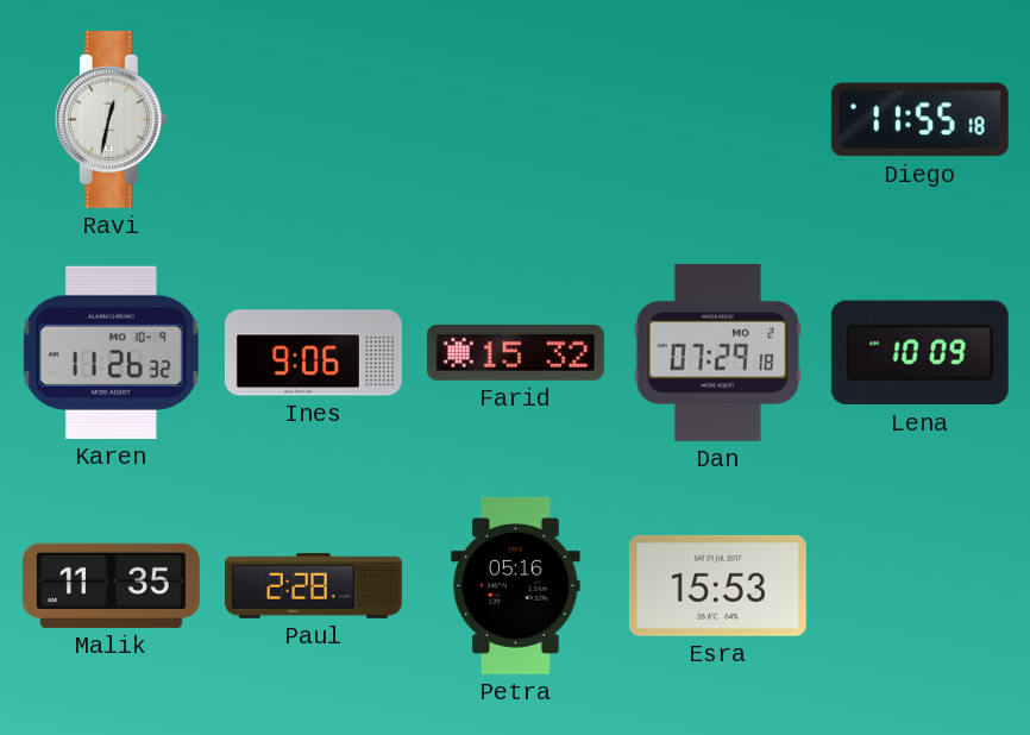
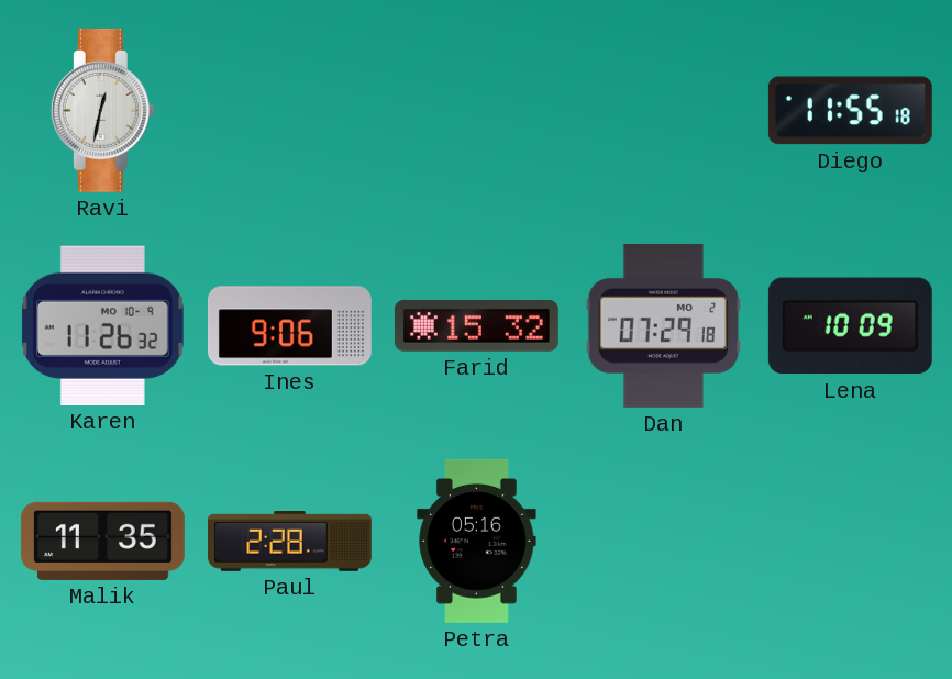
Esra: 15:53 -> none
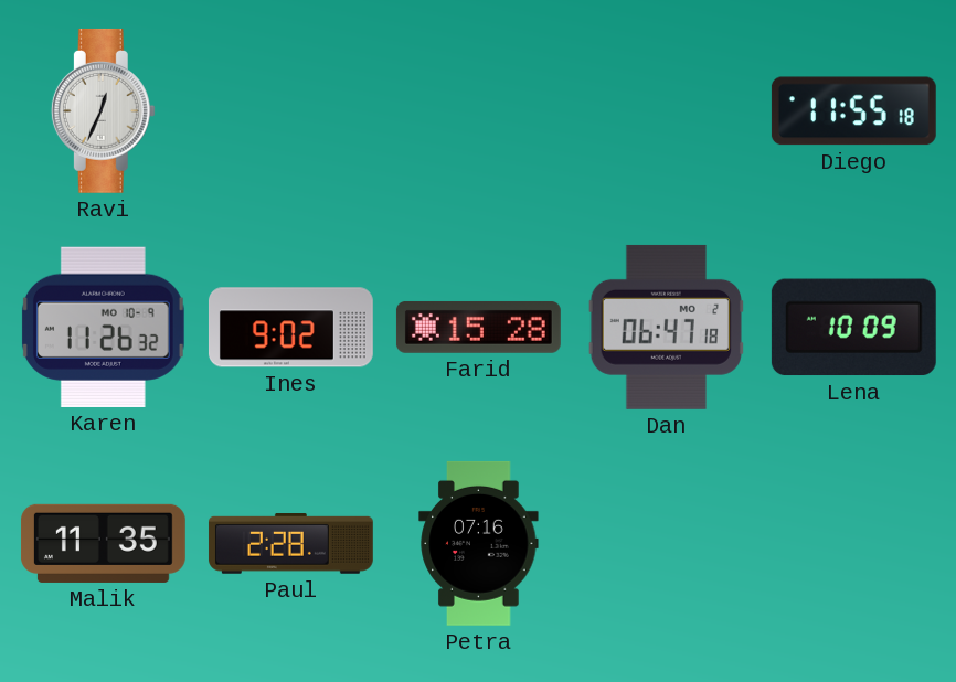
Ravi: 12:32 -> 12:34
Ines: 9:06 -> 9:02
Farid: 15:32 -> 15:28
Dan: 07:29 -> 06:47
Petra: 05:16 -> 07:16
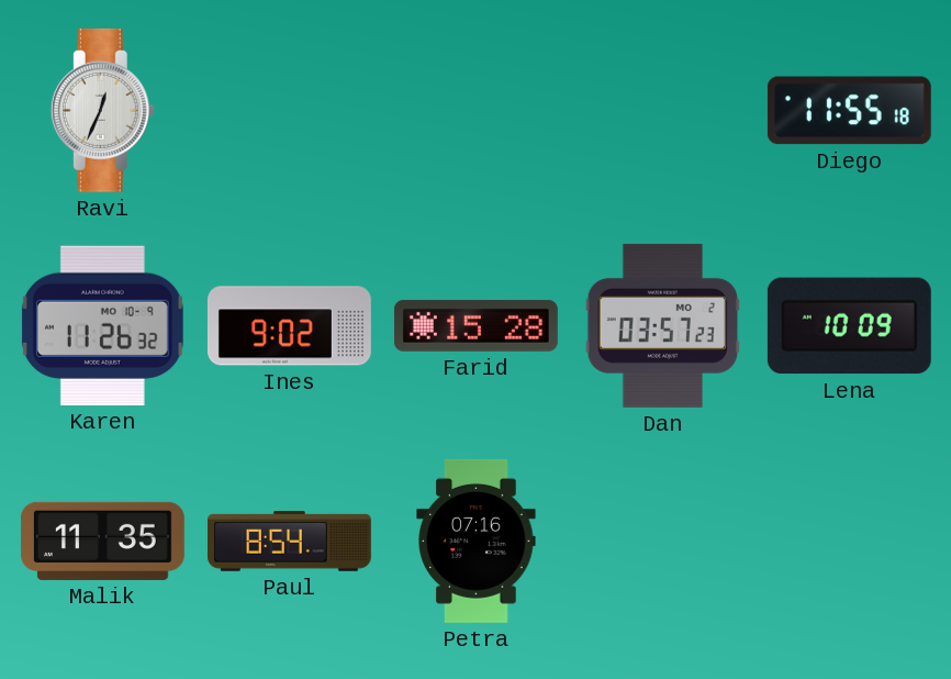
Dan: 06:47 -> 03:57
Paul: 2:28 -> 8:54
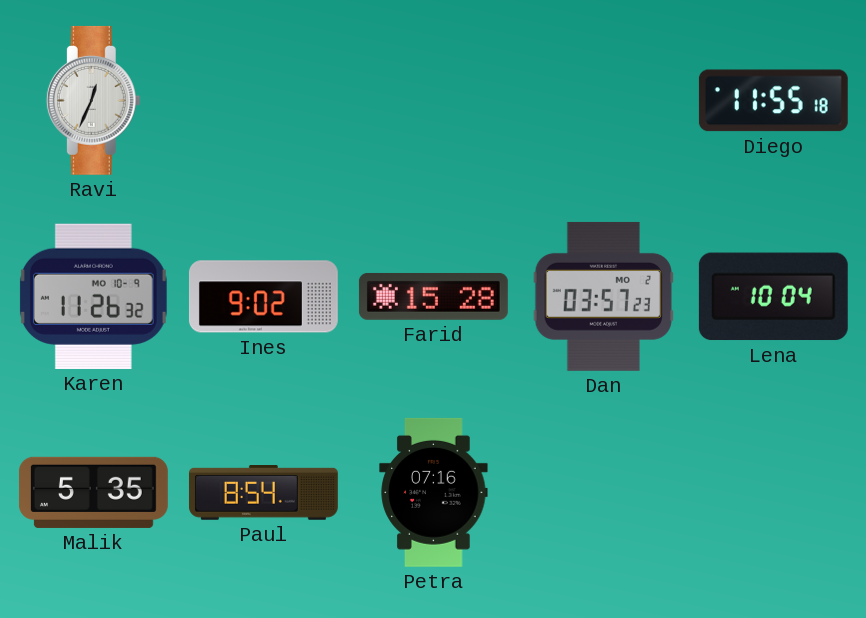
Lena: 10:09 -> 10:04
Malik: 11:35 -> 5:35
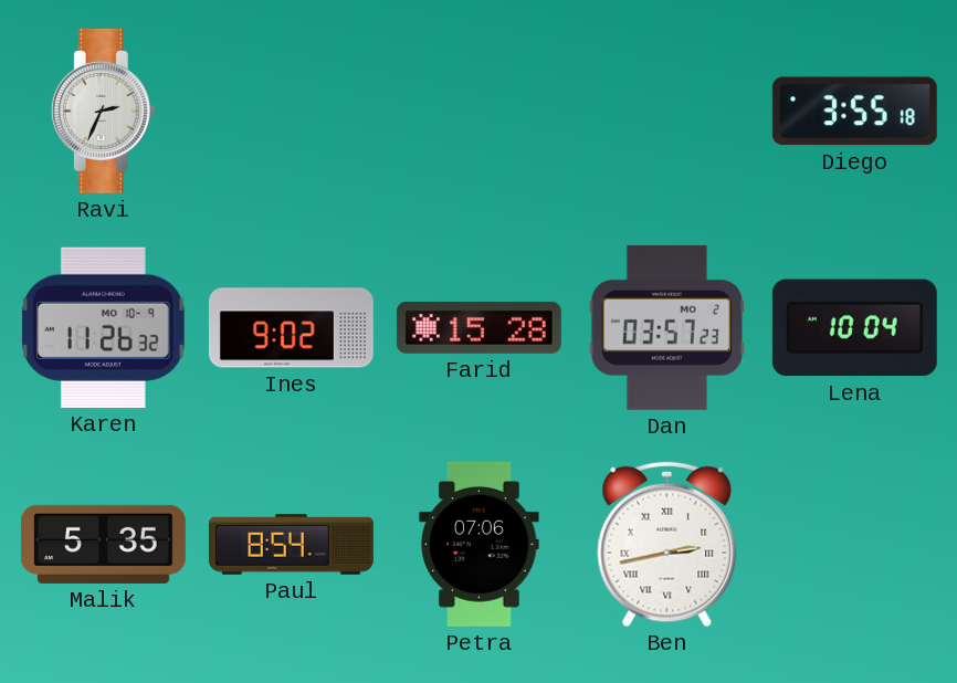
Ravi: 12:34 -> 2:34
Diego: 11:55 -> 3:55
Petra: 07:16 -> 07:06
Ben: none -> 2:43
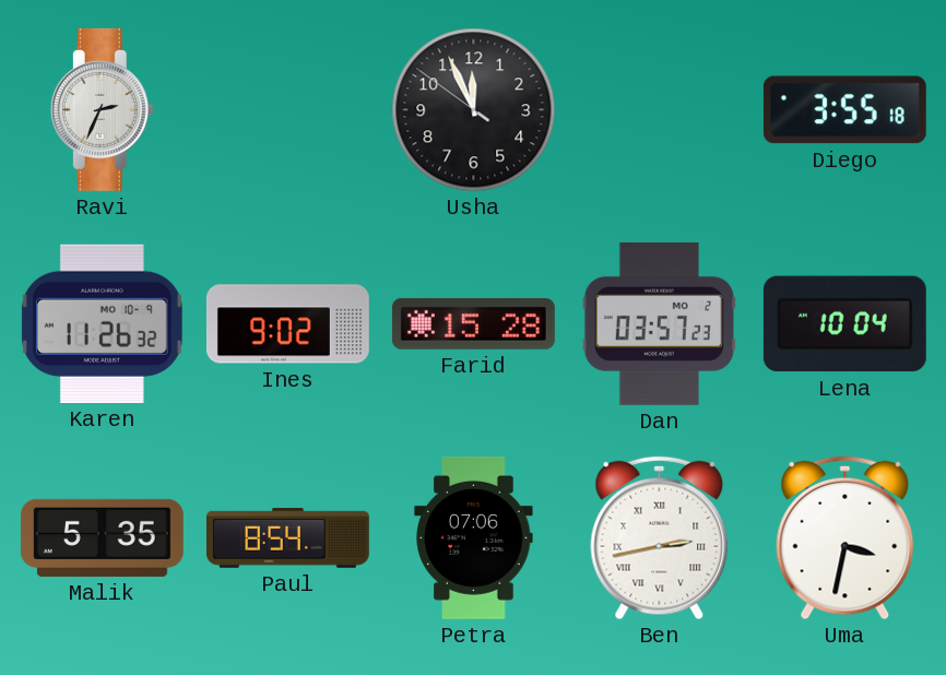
Usha: none -> 11:55
Uma: none -> 3:32
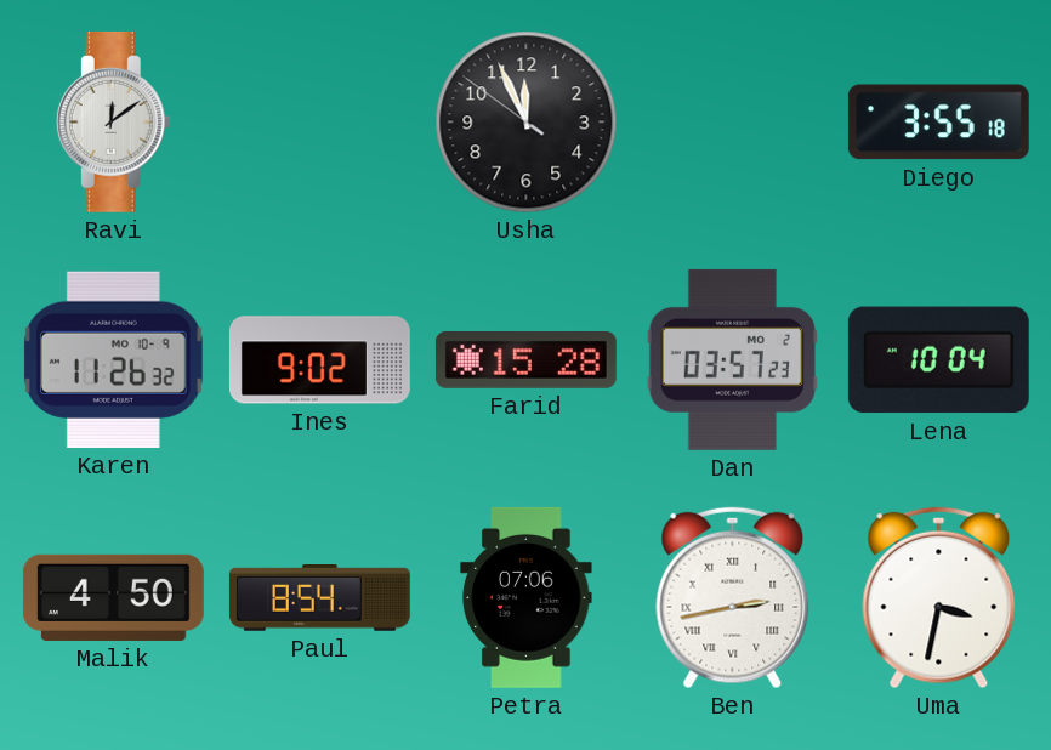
Ravi: 2:34 -> 12:09
Malik: 5:35 -> 4:50
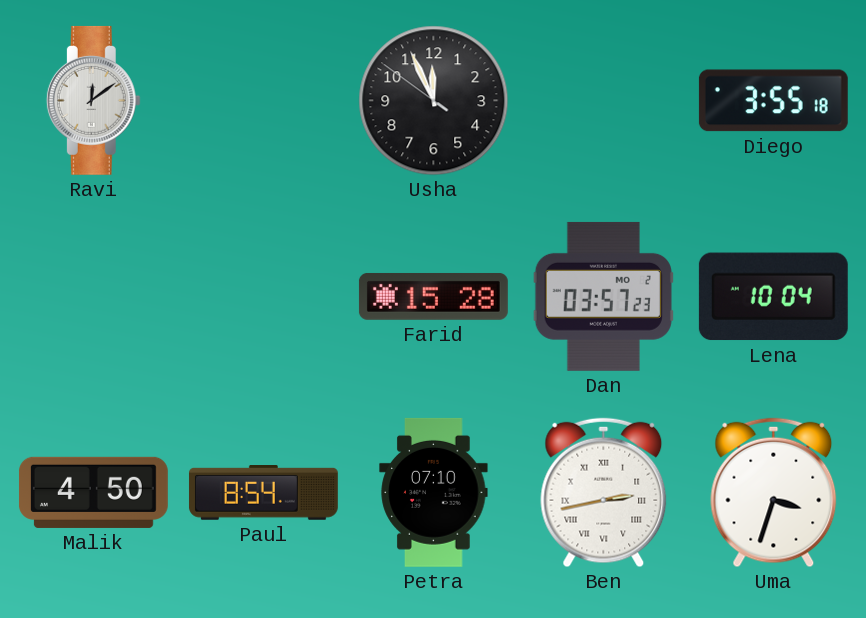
Karen: 11:26 -> none
Ines: 9:02 -> none
Petra: 07:06 -> 07:10
Uma: 3:32 -> 3:33
